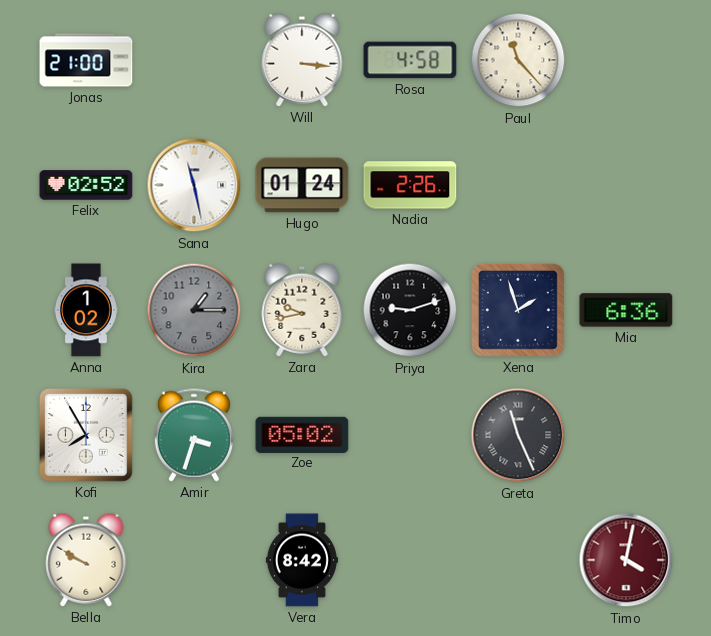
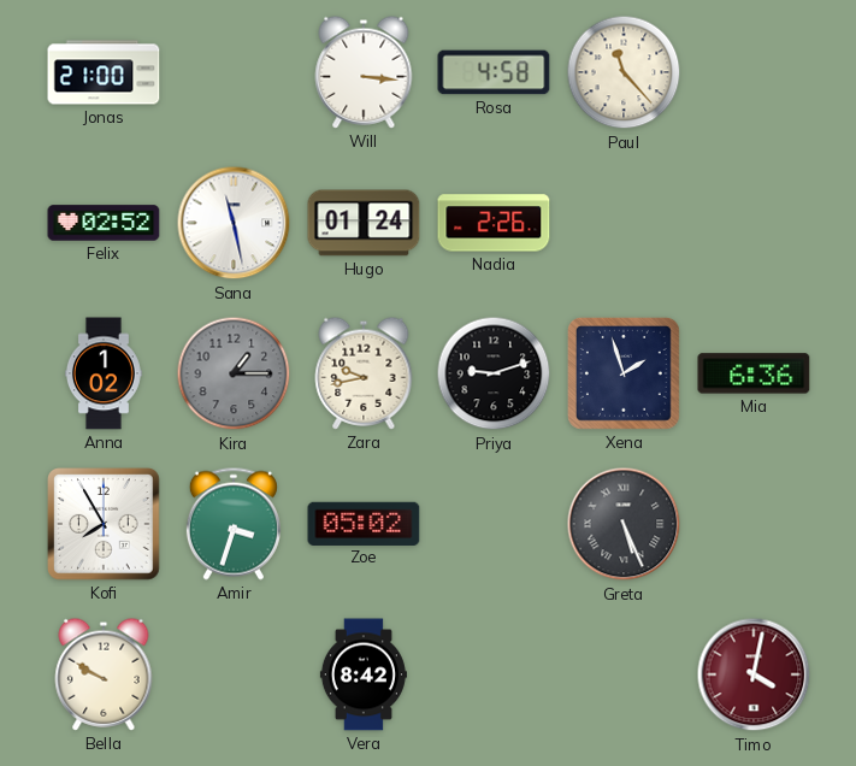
Greta: 11:26 -> 5:26
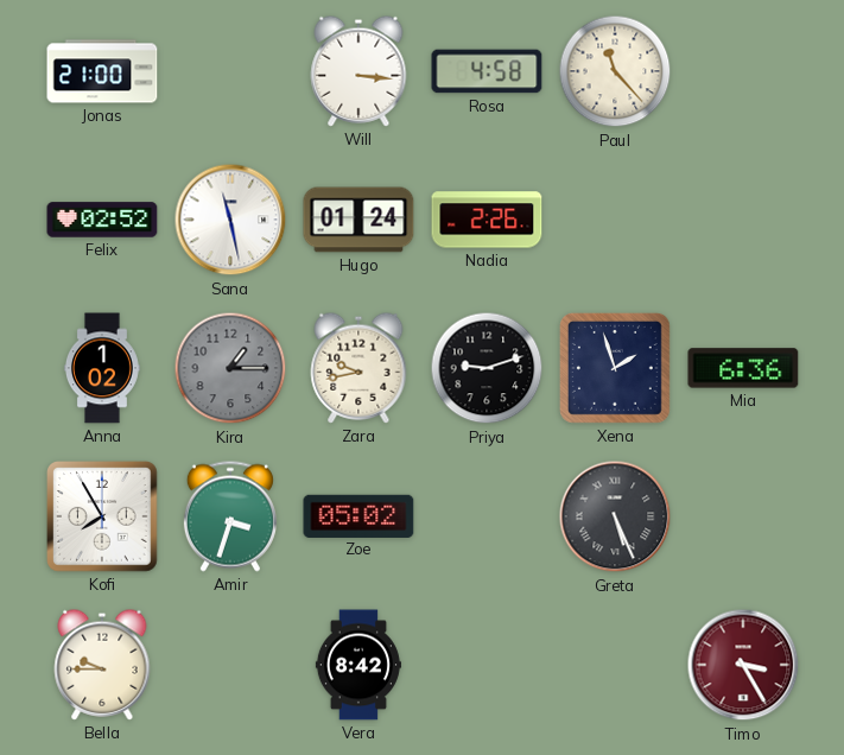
Bella: 9:50 -> 9:45
Timo: 4:02 -> 3:25
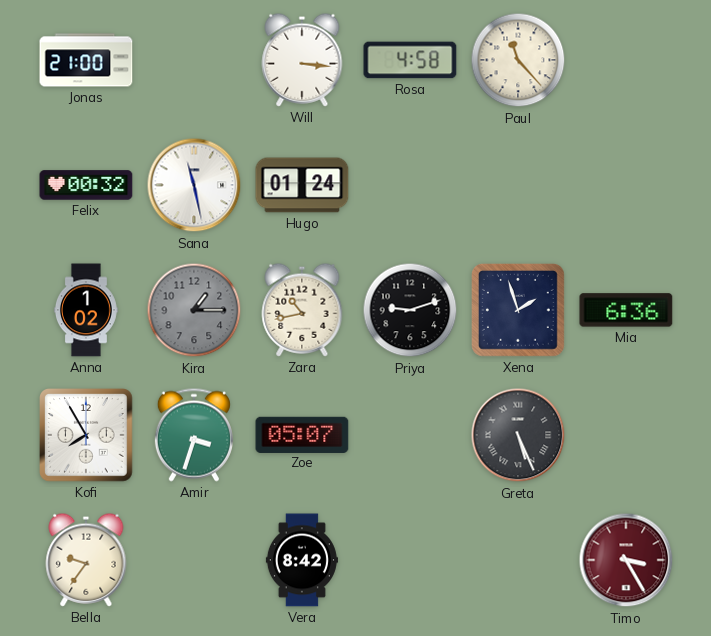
Felix: 02:52 -> 00:32
Nadia: 2:26 -> none
Zara: 9:43 -> 10:43
Zoe: 05:02 -> 05:07
Bella: 9:45 -> 9:36
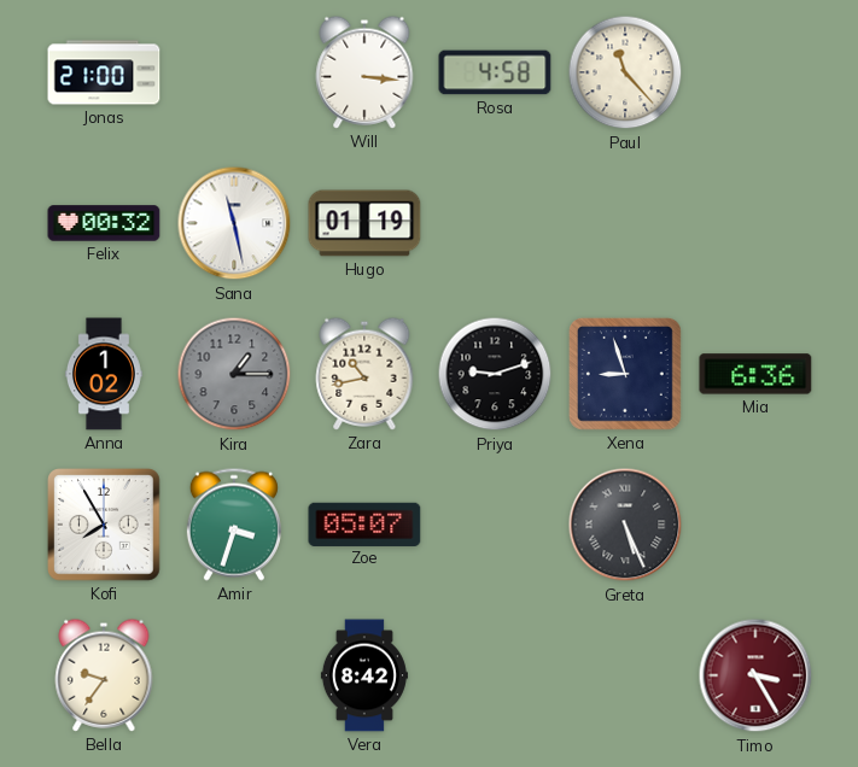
Hugo: 01:24 -> 01:19
Xena: 1:57 -> 8:57
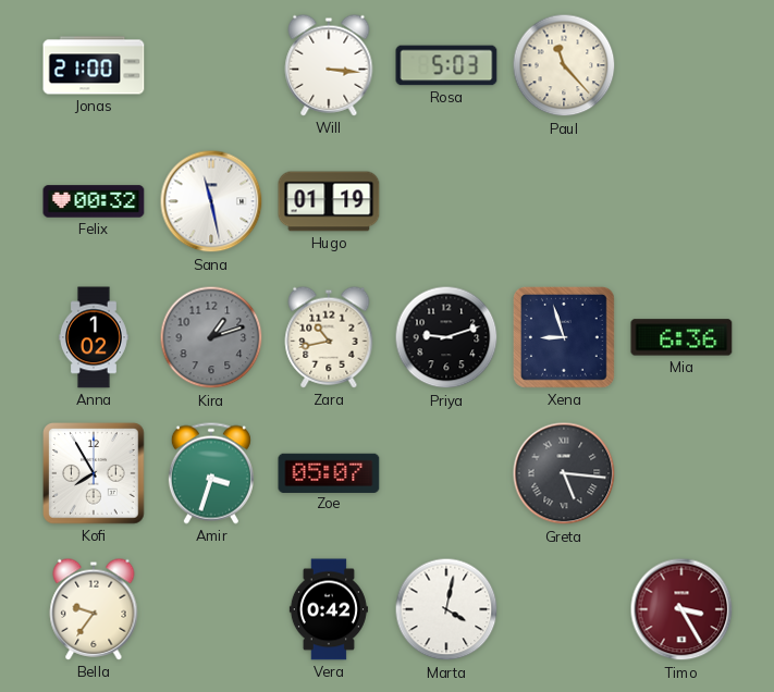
Rosa: 4:58 -> 5:03
Kira: 1:15 -> 1:12
Greta: 5:26 -> 5:16
Vera: 8:42 -> 0:42
Marta: none -> 4:02
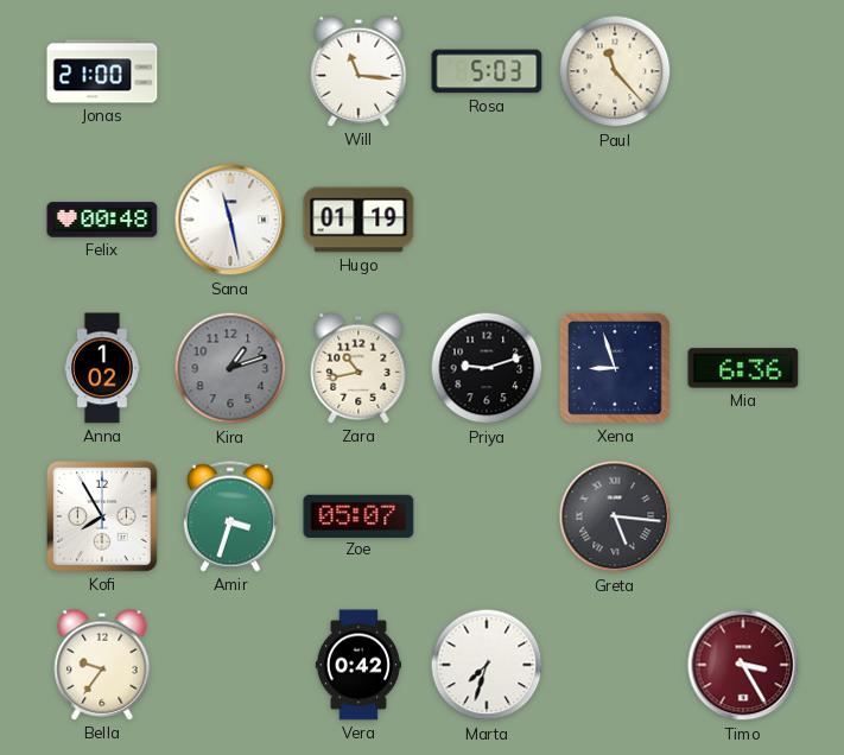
Will: 3:16 -> 11:16
Felix: 00:32 -> 00:48
Marta: 4:02 -> 7:33
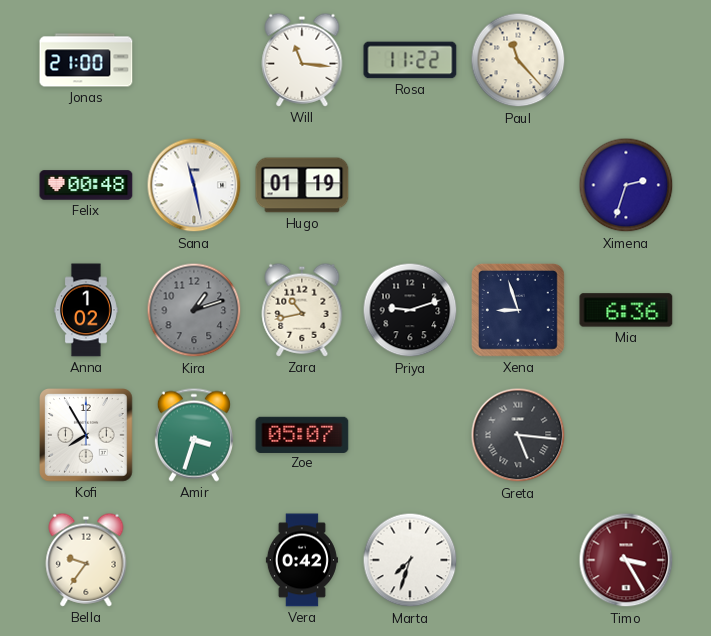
Rosa: 5:03 -> 11:22
Ximena: none -> 2:33
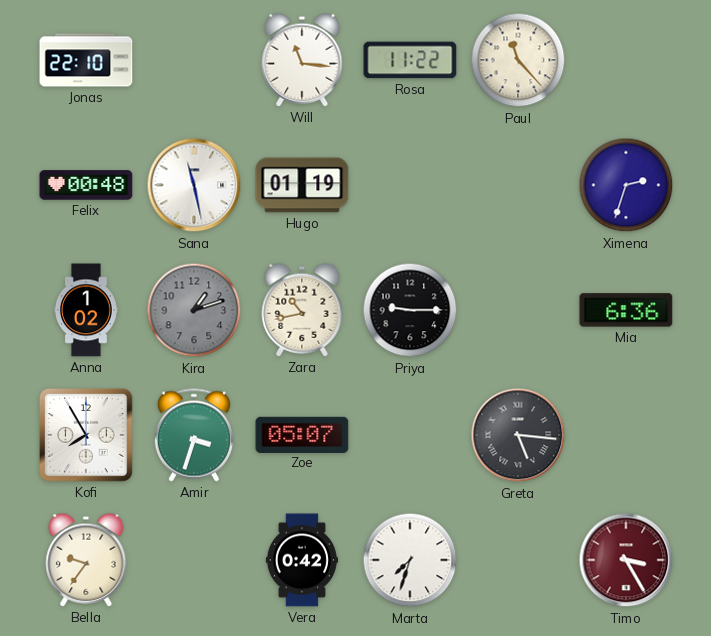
Jonas: 21:00 -> 22:10
Priya: 9:12 -> 9:15
Xena: 8:57 -> none
